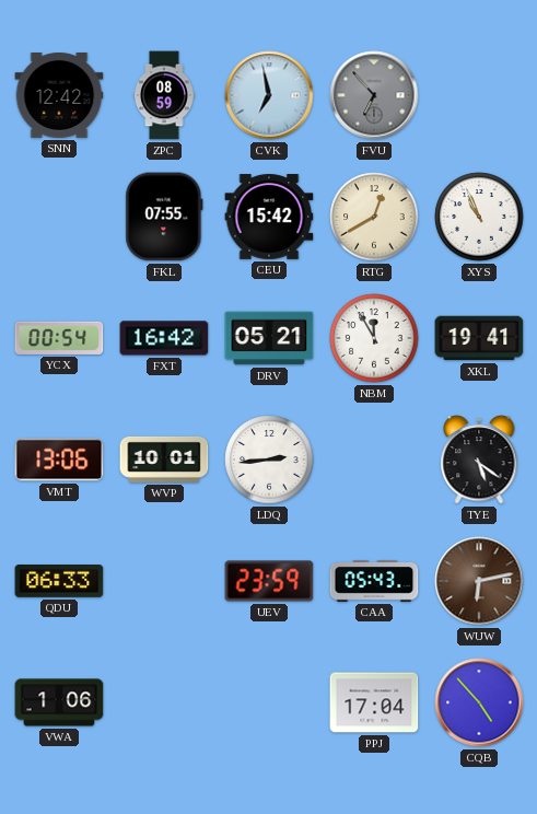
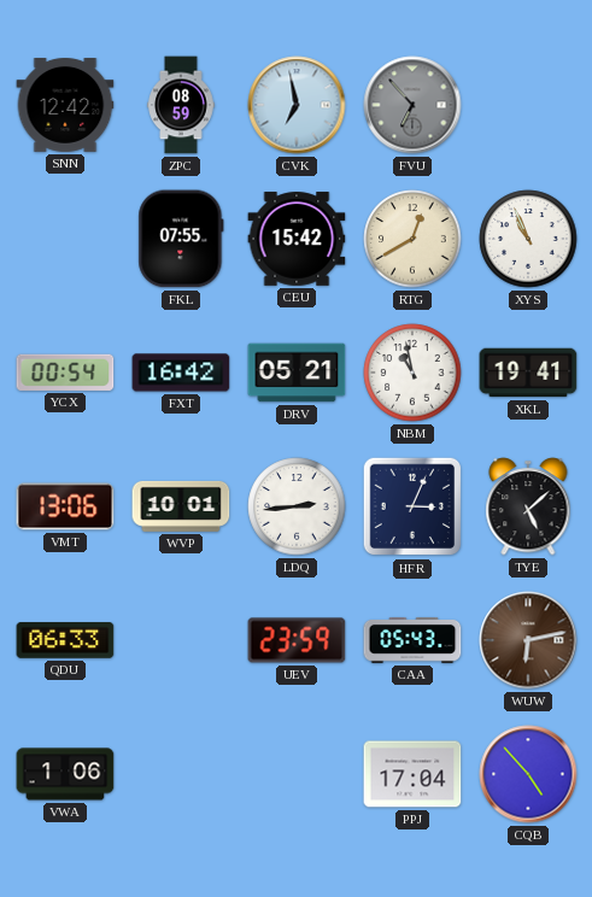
NBM: 11:55 -> 10:58
HFR: none -> 3:04
TYE: 5:21 -> 5:08
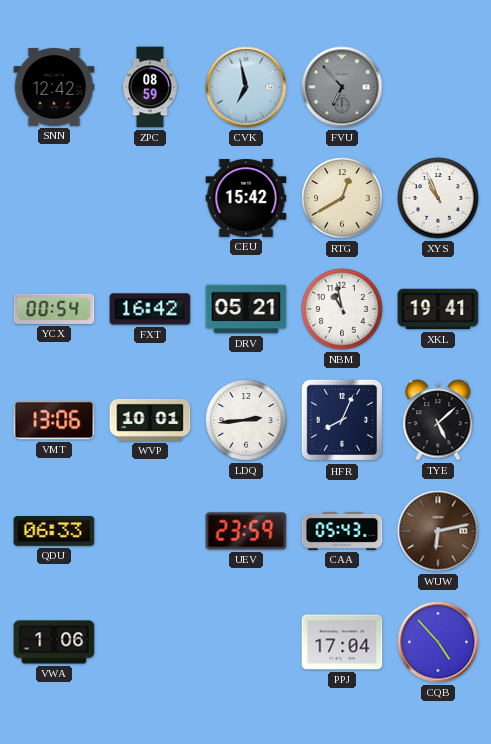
FKL: 07:55 -> none
HFR: 3:04 -> 8:04
